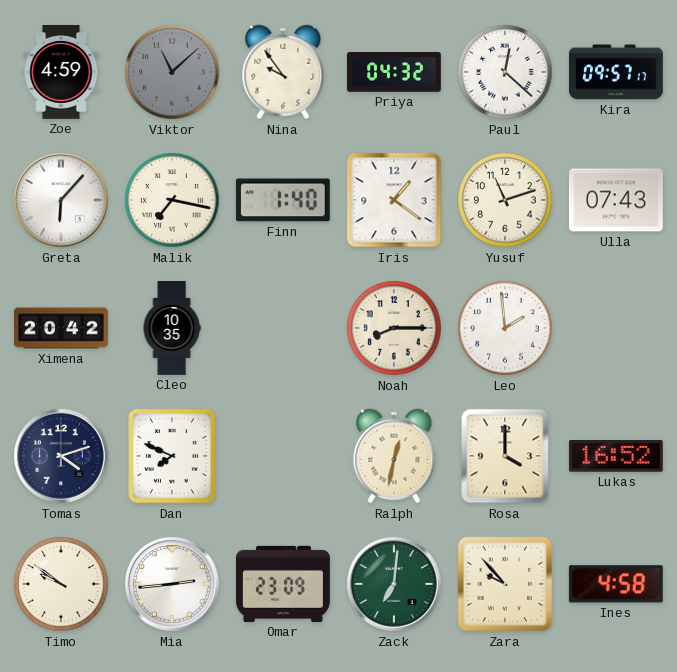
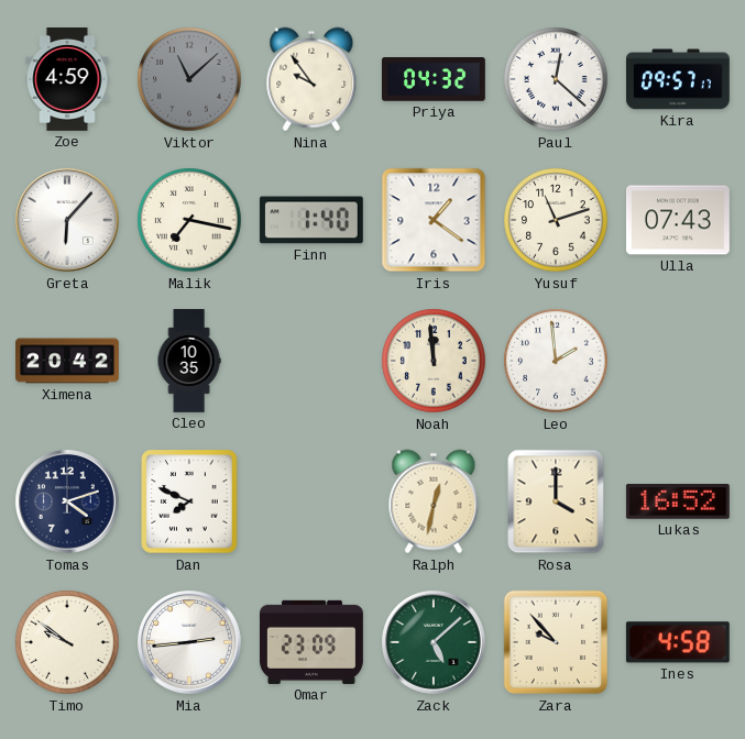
Noah: 8:15 -> 11:59
Zack: 7:01 -> 5:08
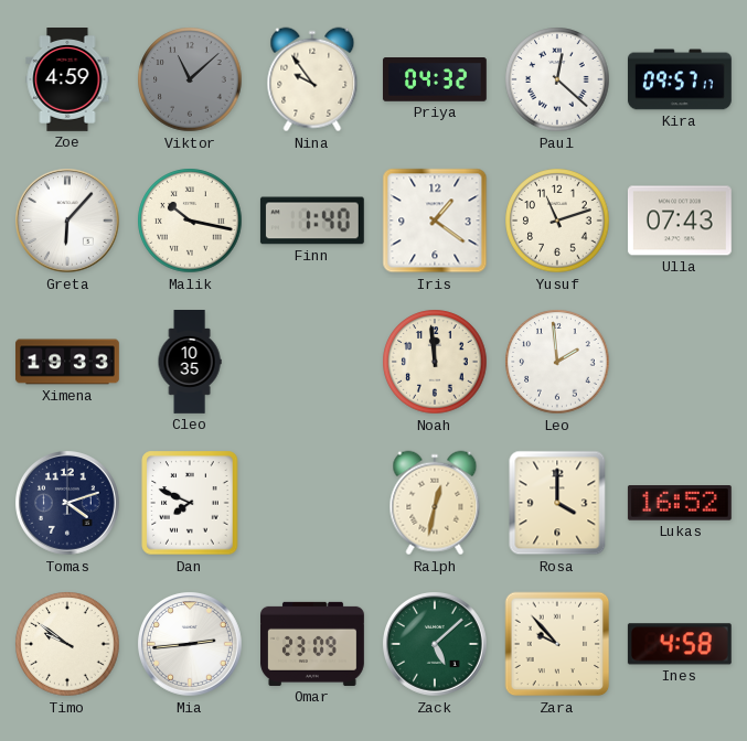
Malik: 7:17 -> 10:17
Ximena: 20:42 -> 19:33
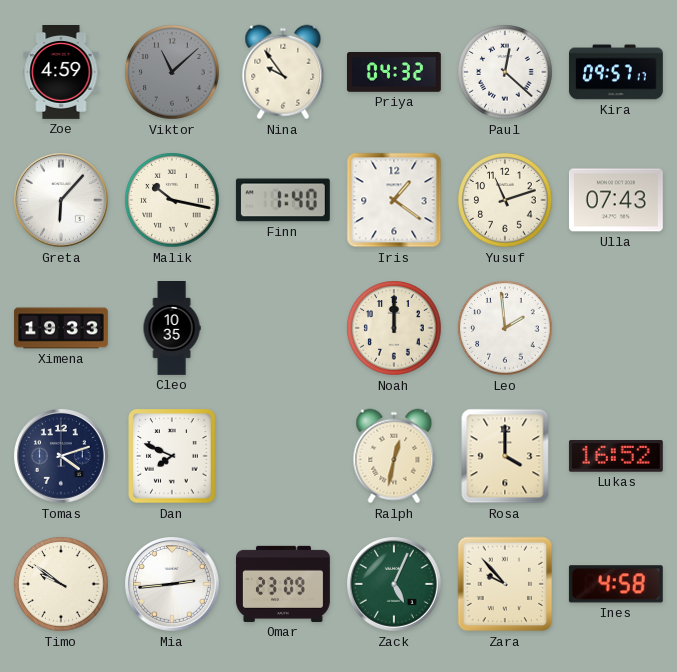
Noah: 11:59 -> 12:00
Zack: 5:08 -> 5:04
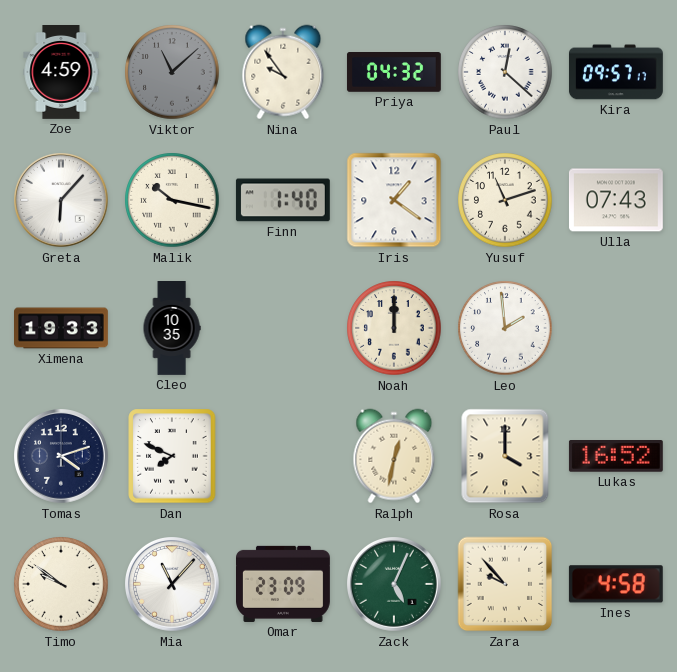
Mia: 2:44 -> 11:07
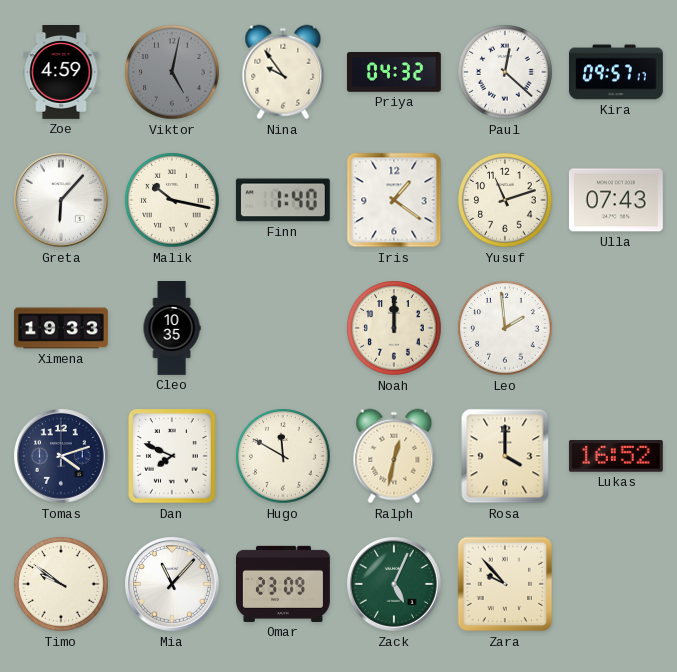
Viktor: 11:08 -> 5:02
Hugo: none -> 11:50
Ines: 4:58 -> none
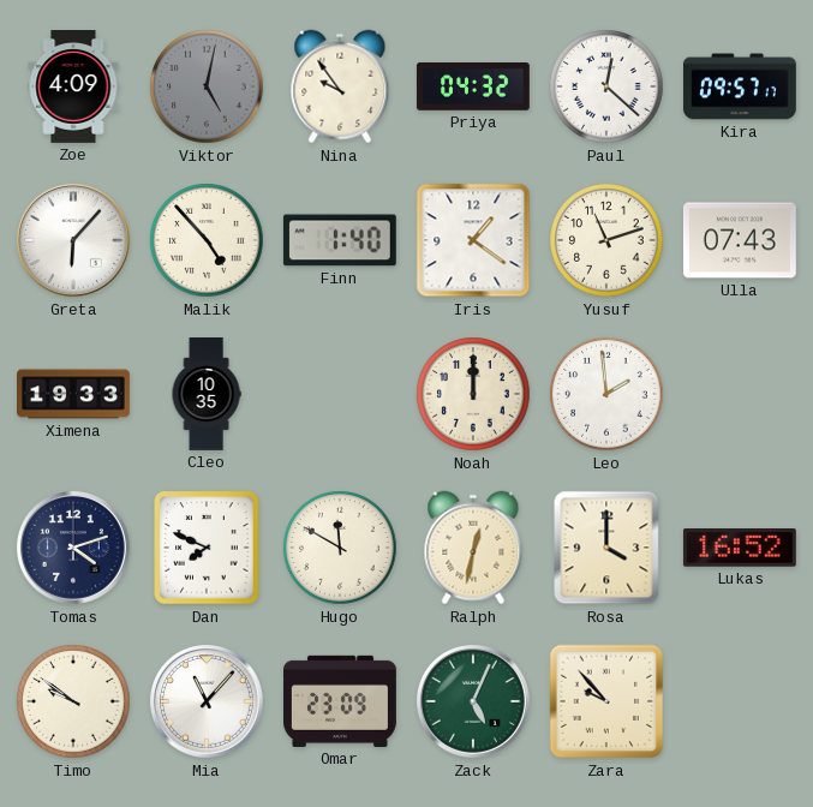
Zoe: 4:59 -> 4:09
Malik: 10:17 -> 4:53
